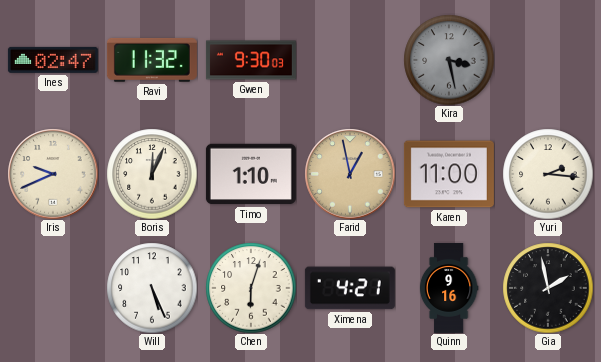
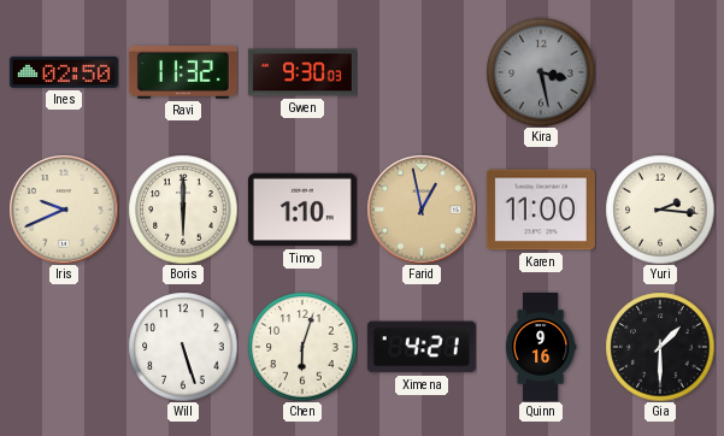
Ines: 02:47 -> 02:50
Boris: 12:04 -> 6:00
Will: 5:26 -> 5:27
Gia: 1:58 -> 1:30
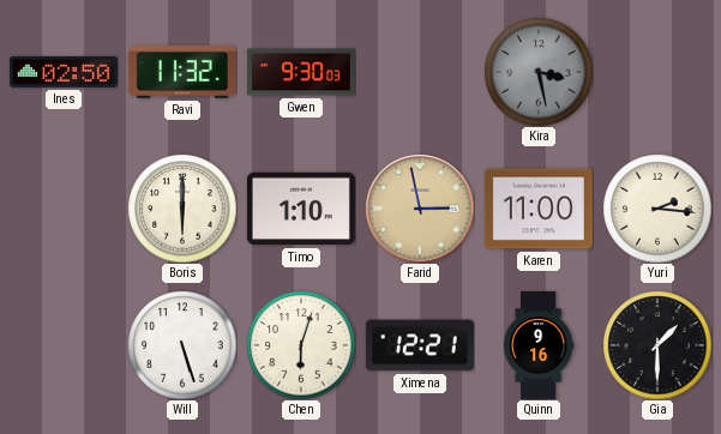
Iris: 9:41 -> none
Farid: 12:58 -> 2:58
Ximena: 4:21 -> 12:21
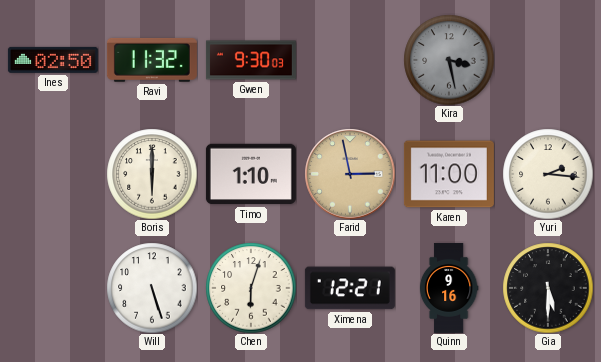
Gia: 1:30 -> 5:30
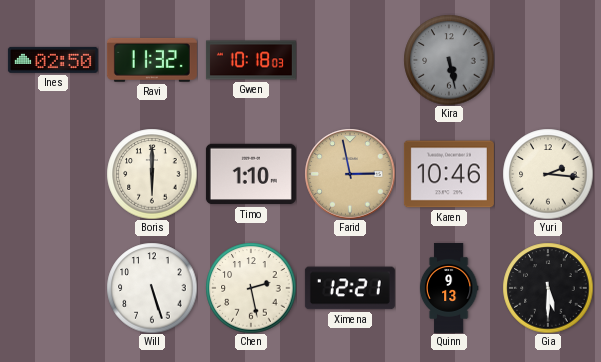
Gwen: 9:30 -> 10:18
Kira: 3:28 -> 5:28
Karen: 11:00 -> 10:46
Chen: 6:03 -> 2:28
Quinn: 9:16 -> 9:13
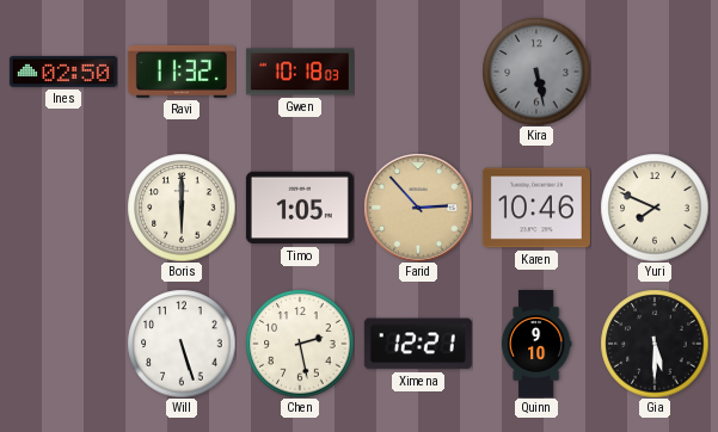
Timo: 1:10 -> 1:05
Farid: 2:58 -> 2:53
Yuri: 2:16 -> 7:49
Quinn: 9:13 -> 9:10
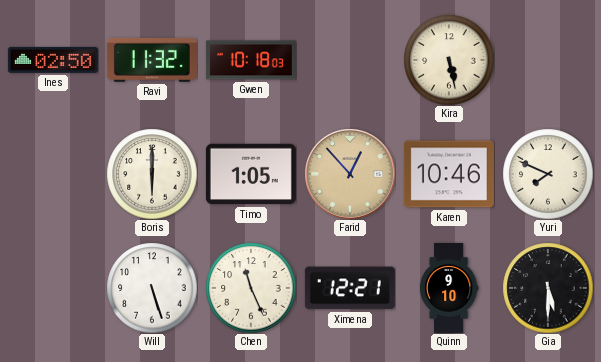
Kira dial: grey -> cream
Farid: 2:53 -> 12:53
Chen: 2:28 -> 11:26
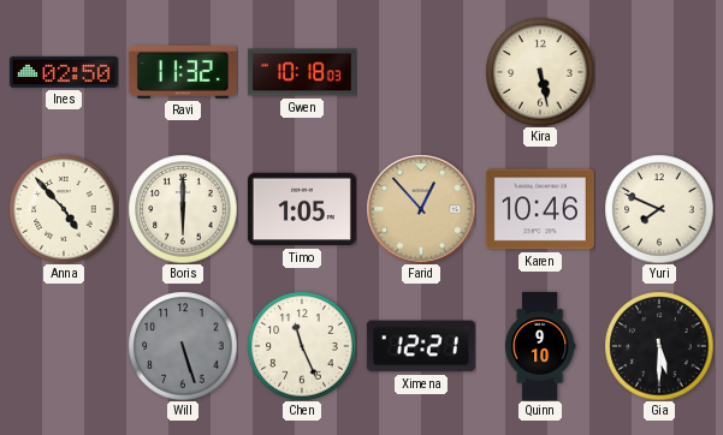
Anna: none -> 4:53
Will dial: white -> grey
